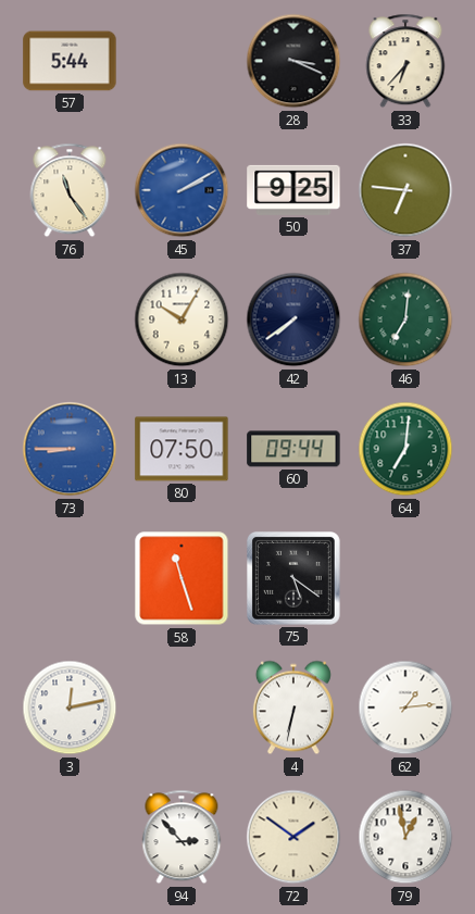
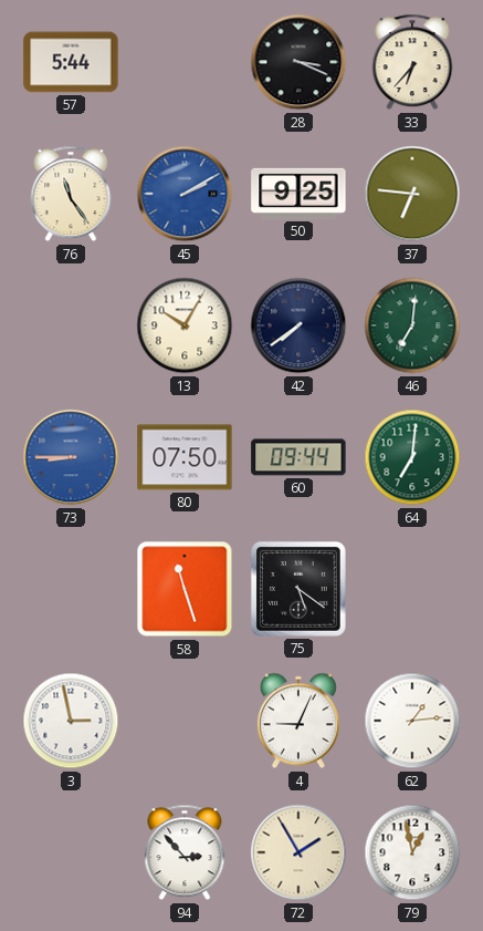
3: 12:13 -> 2:58
4: 6:32 -> 9:04
72: 1:51 -> 1:55
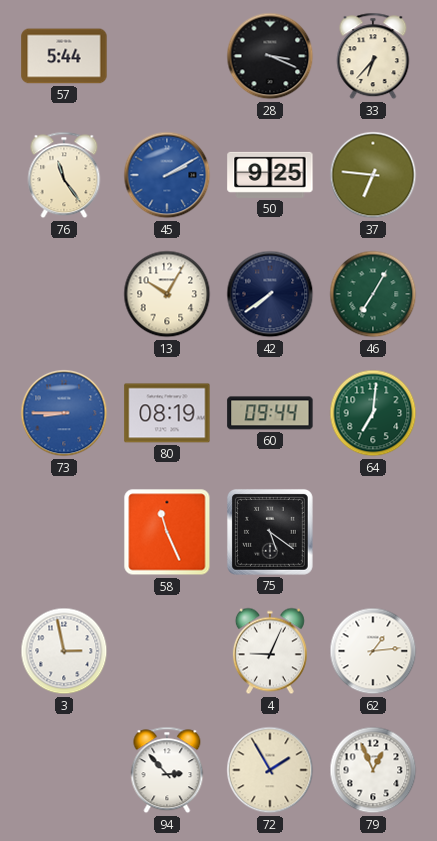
46: 7:01 -> 7:05
80: 07:50 -> 08:19
58: 11:27 -> 11:26
79: 12:58 -> 12:56
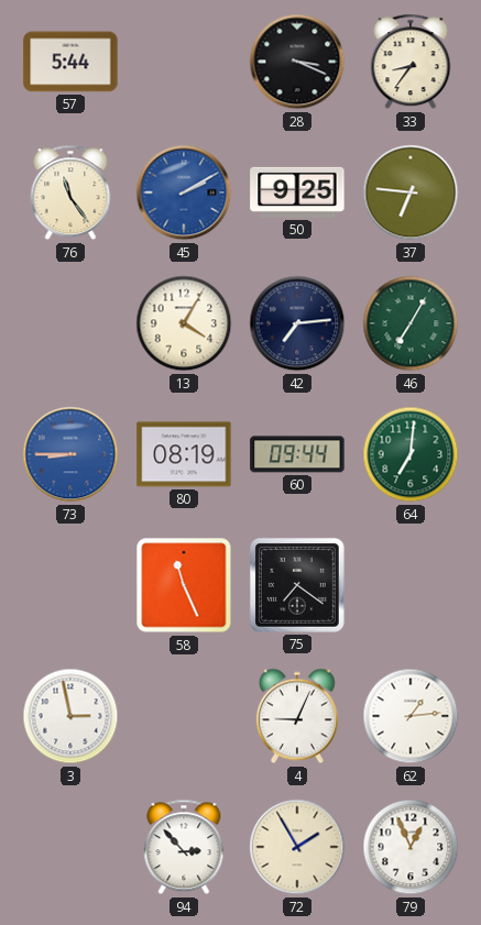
33: 6:37 -> 8:36
13: 10:05 -> 4:05
42: 7:39 -> 7:14
75: 5:21 -> 7:21
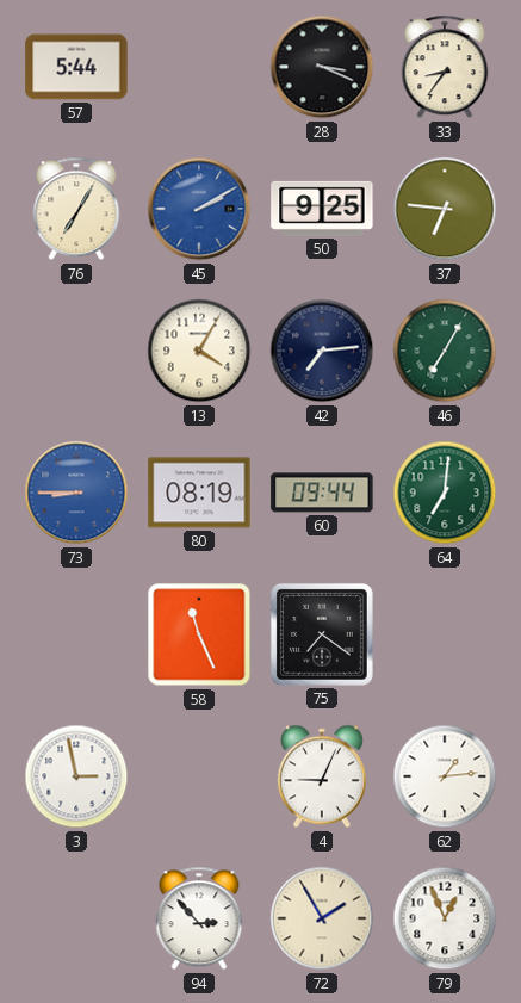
76: 11:24 -> 7:05
